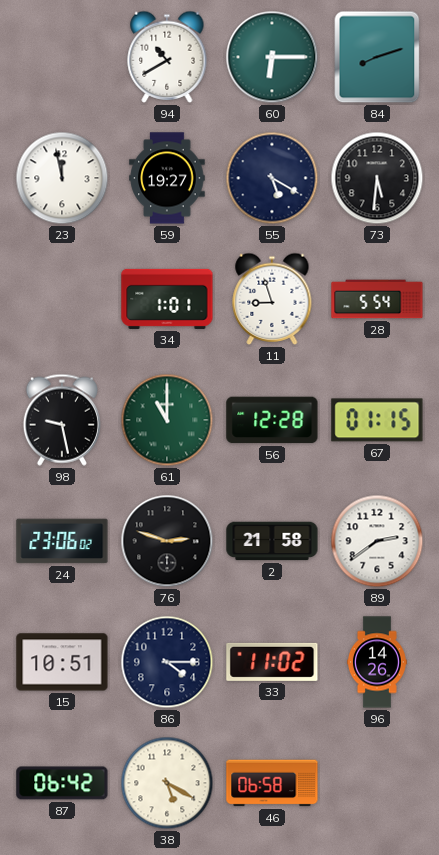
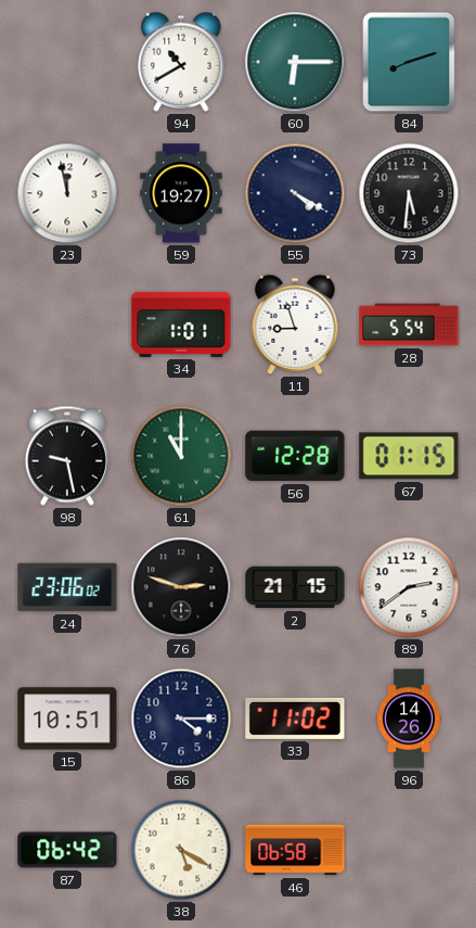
55: 5:20 -> 4:20
2: 21:58 -> 21:15
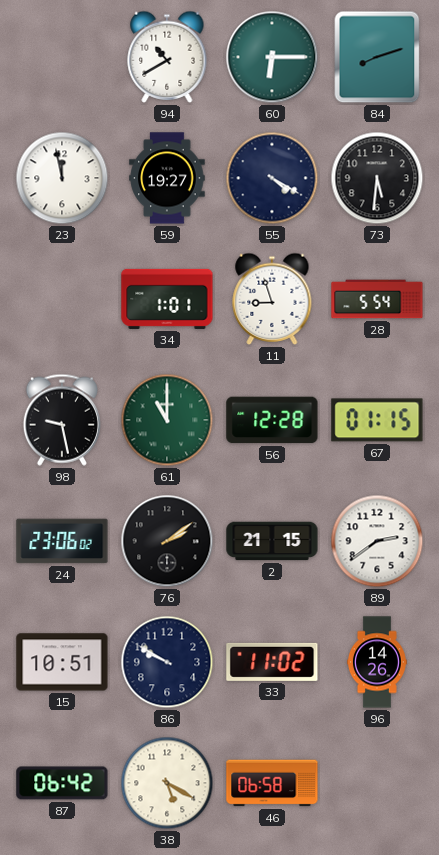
76: 2:48 -> 2:09
86: 4:15 -> 9:50
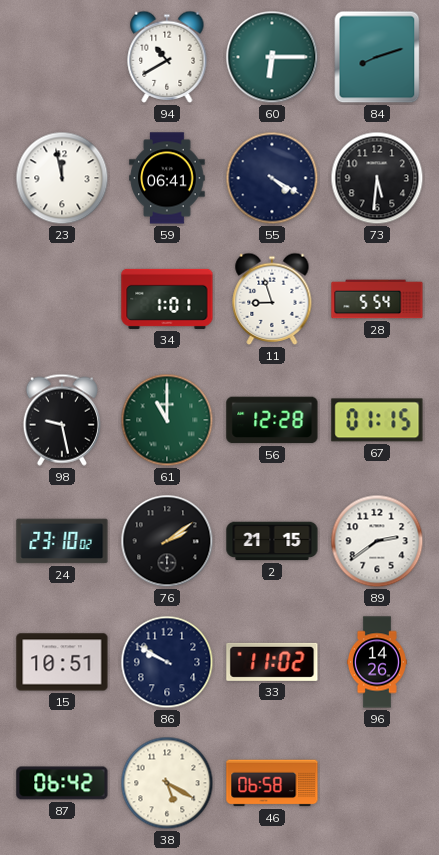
59: 19:27 -> 06:41
24: 23:06 -> 23:10
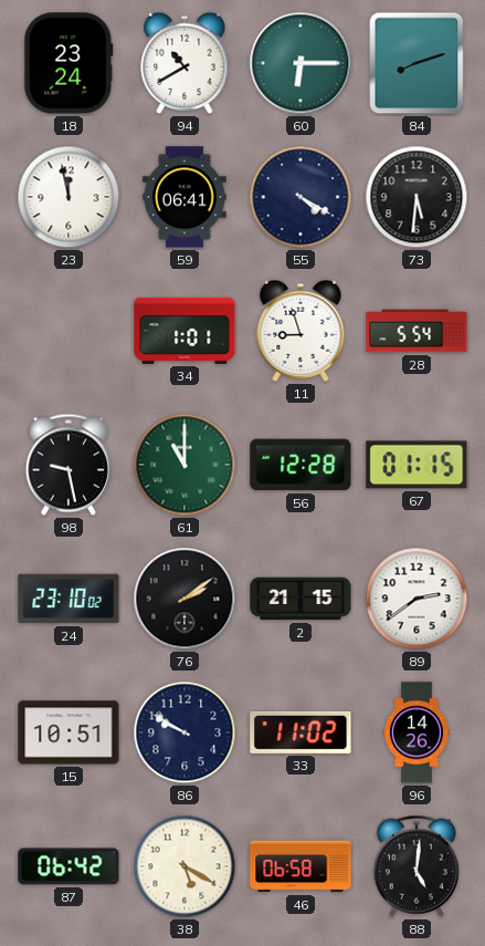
18: none -> 23:24
88: none -> 5:01
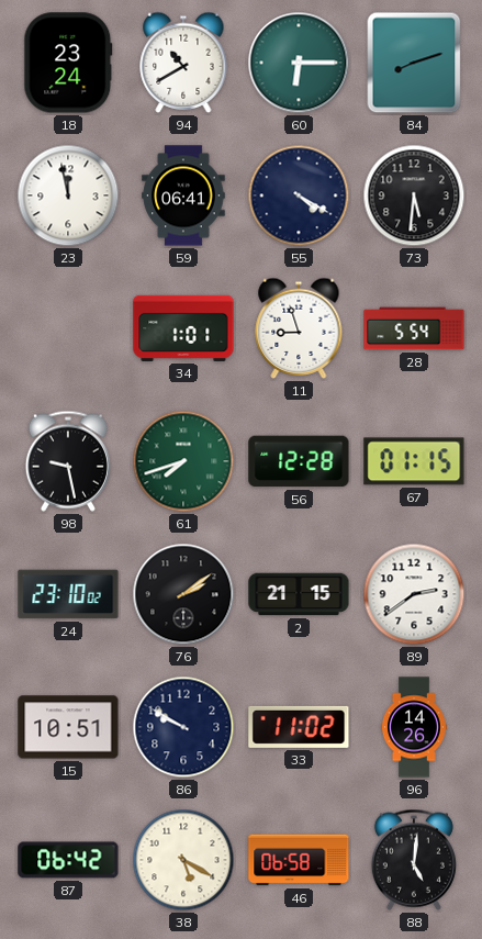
61: 11:00 -> 7:42
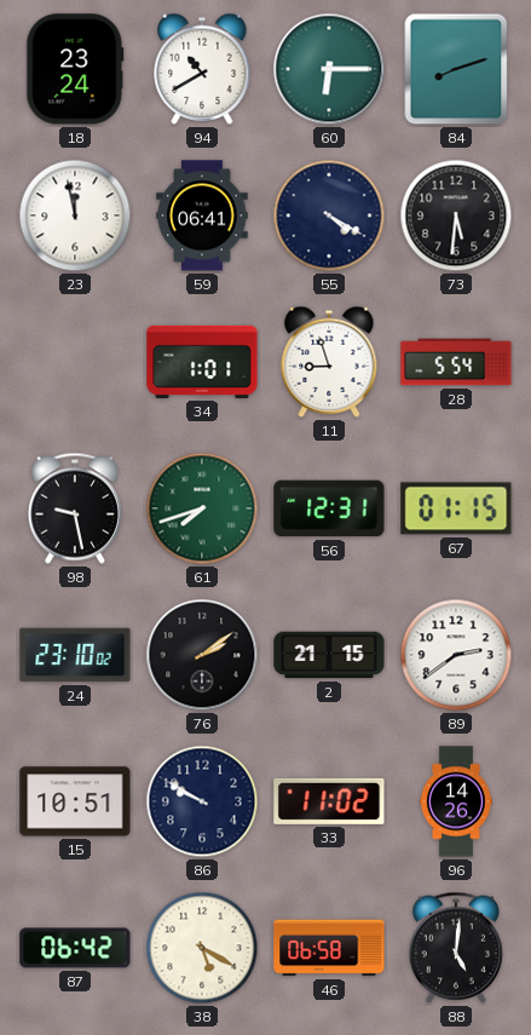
56: 12:28 -> 12:31
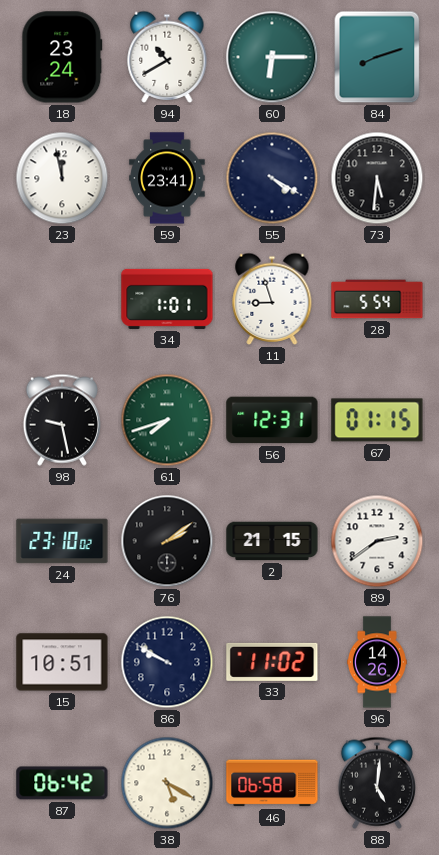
59: 06:41 -> 23:41
